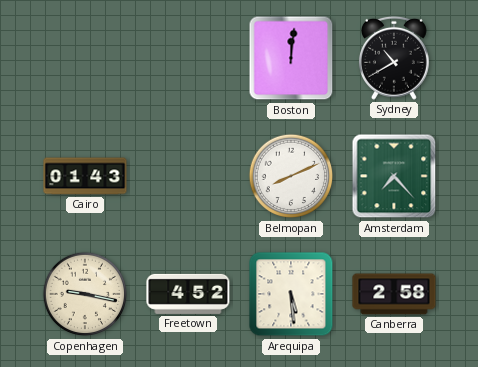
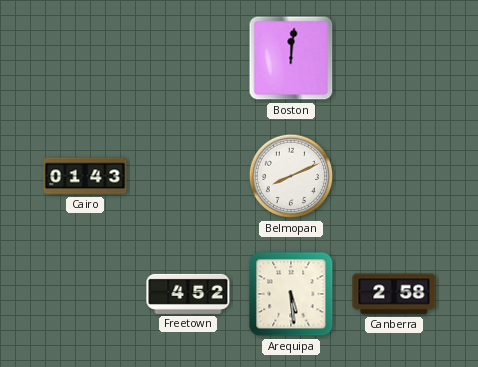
Sydney: 10:40 -> none
Amsterdam: 7:23 -> none
Copenhagen: 9:17 -> none
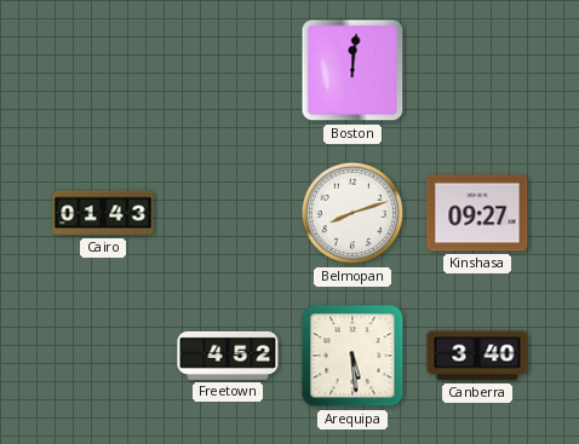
Belmopan: 8:11 -> 8:12
Kinshasa: none -> 09:27
Canberra: 2:58 -> 3:40
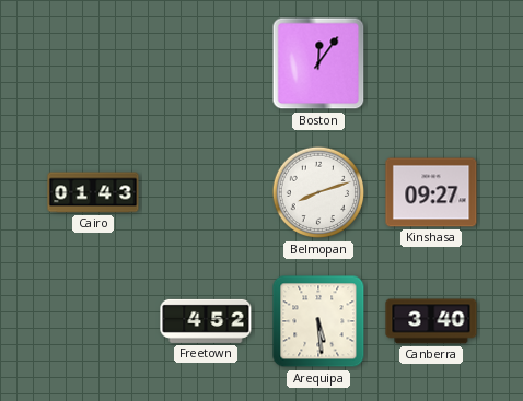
Boston: 12:01 -> 12:06
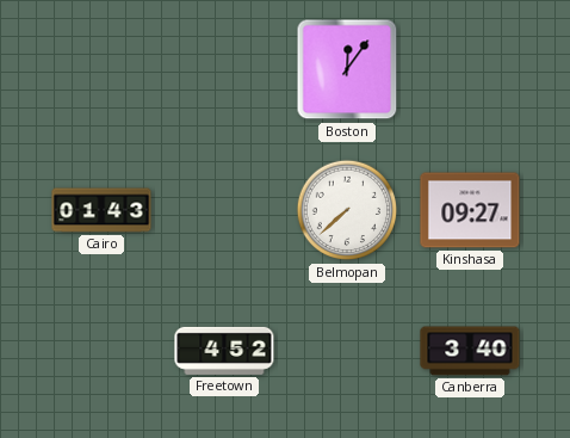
Belmopan: 8:12 -> 7:38
Arequipa: 5:29 -> none
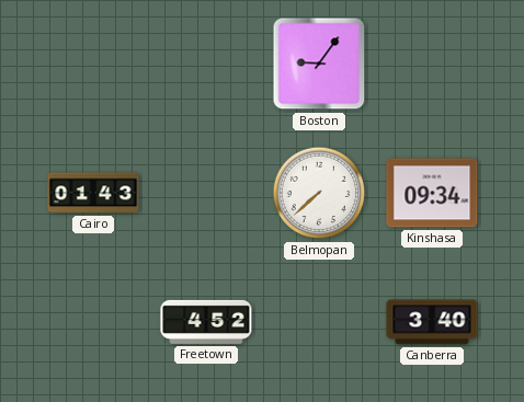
Boston: 12:06 -> 9:06
Kinshasa: 09:27 -> 09:34
